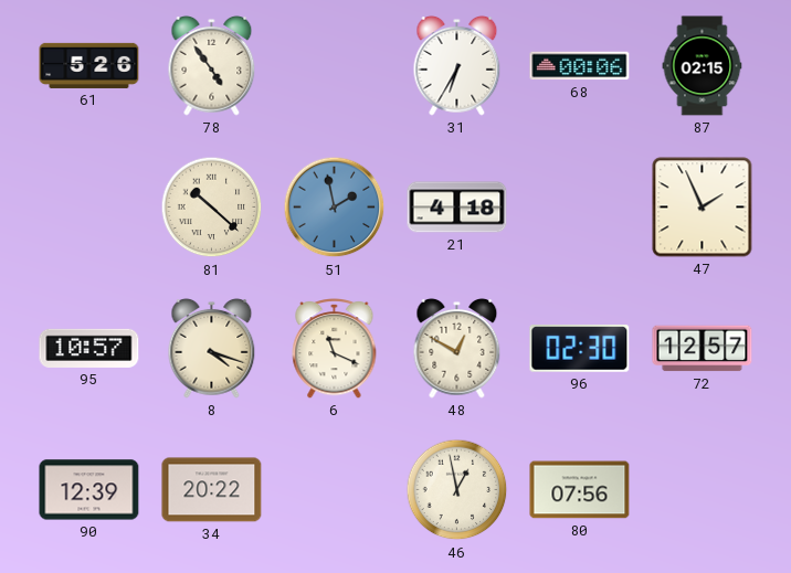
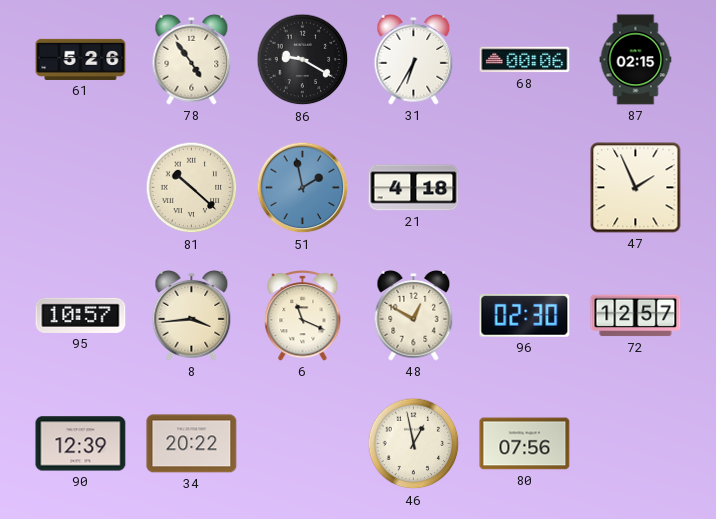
86: none -> 9:20
8: 4:18 -> 3:44
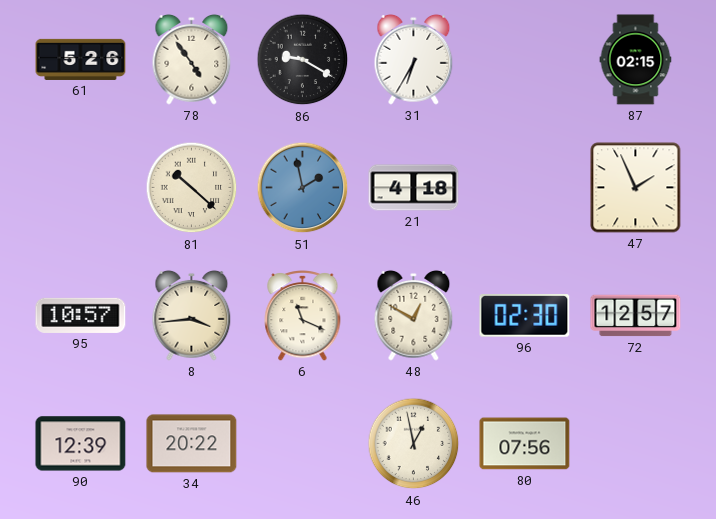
68: 00:06 -> none
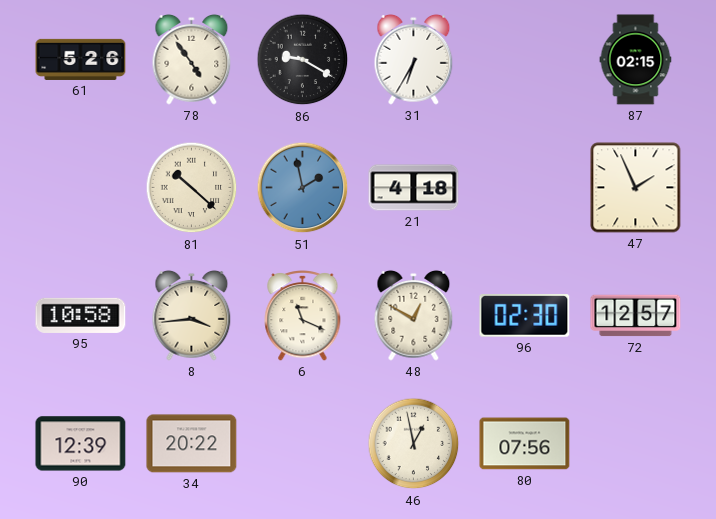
95: 10:57 -> 10:58
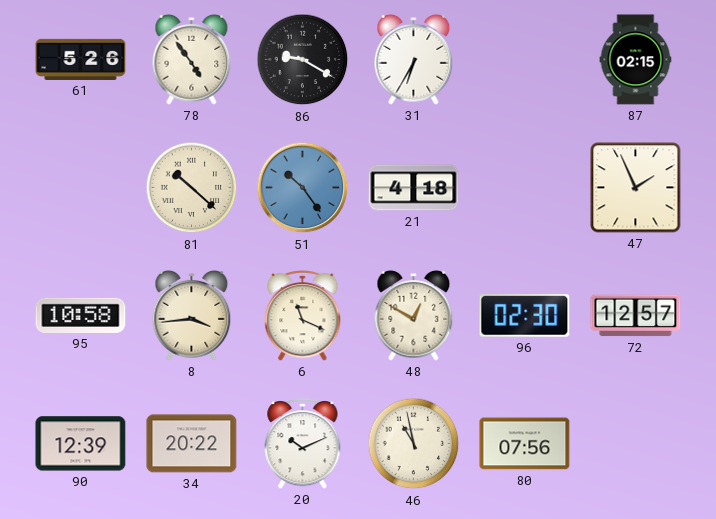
51: 1:58 -> 10:24
20: none -> 10:11
46: 12:58 -> 10:58
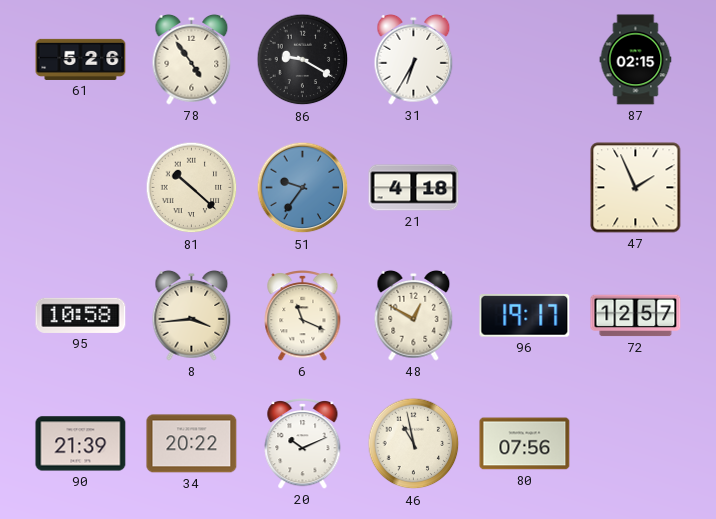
51: 10:24 -> 9:36
96: 02:30 -> 19:17
90: 12:39 -> 21:39
